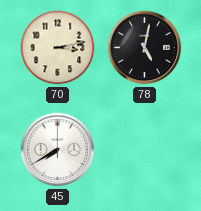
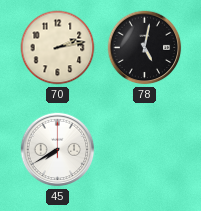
70: 3:13 -> 2:13
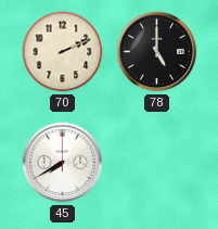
70: 2:13 -> 2:11
78: 5:02 -> 5:00
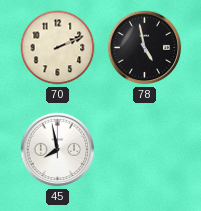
78: 5:00 -> 4:58
45: 7:40 -> 7:58
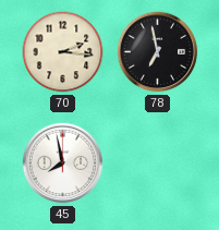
70: 2:11 -> 2:16
78: 4:58 -> 6:58
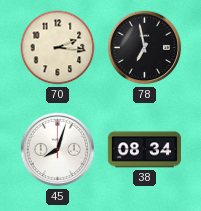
45: 7:58 -> 8:03
38: none -> 08:34
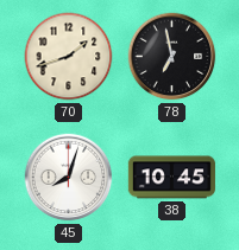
70: 2:16 -> 1:42
38: 08:34 -> 10:45
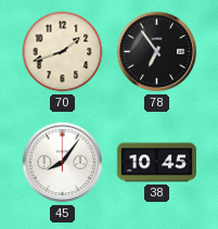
78: 6:58 -> 6:54
45: 8:03 -> 8:06
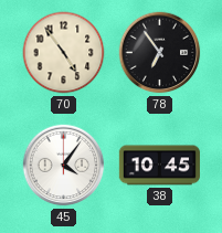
70: 1:42 -> 4:54
45: 8:06 -> 4:06
